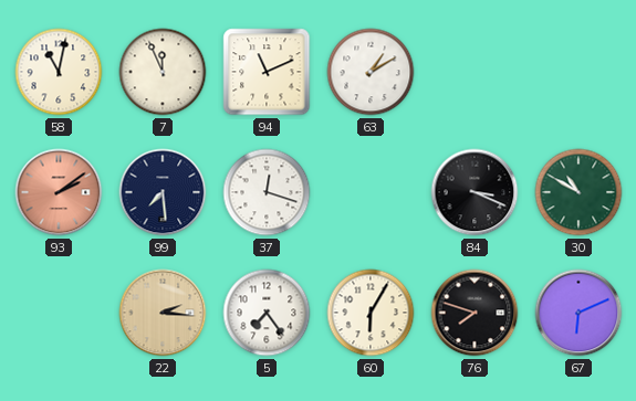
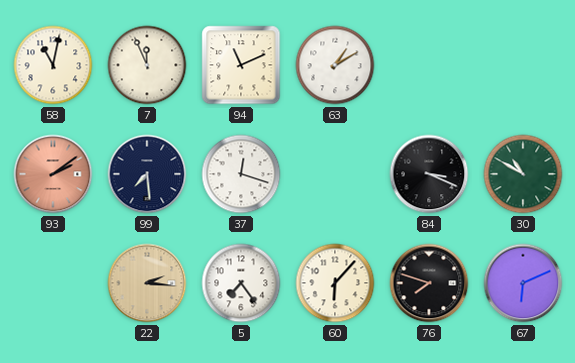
60: 6:05 -> 6:07
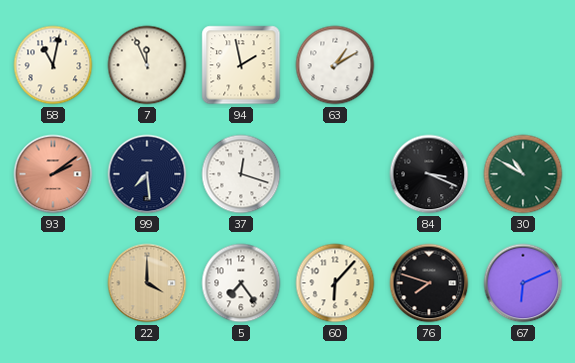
94: 11:11 -> 1:58
22: 2:16 -> 4:00
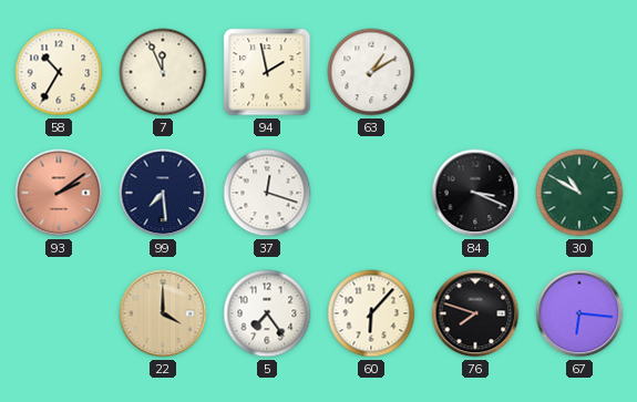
58: 11:02 -> 10:35
67: 6:11 -> 6:16
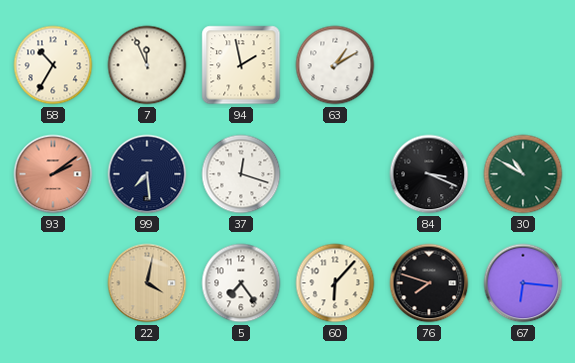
22: 4:00 -> 4:02
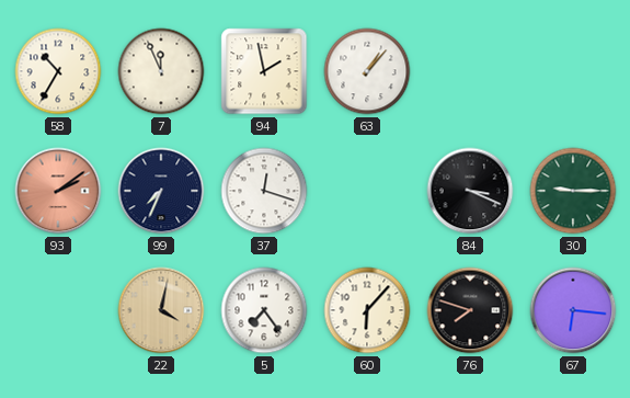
63: 1:10 -> 1:07
99: 7:29 -> 7:34
30: 10:50 -> 9:15
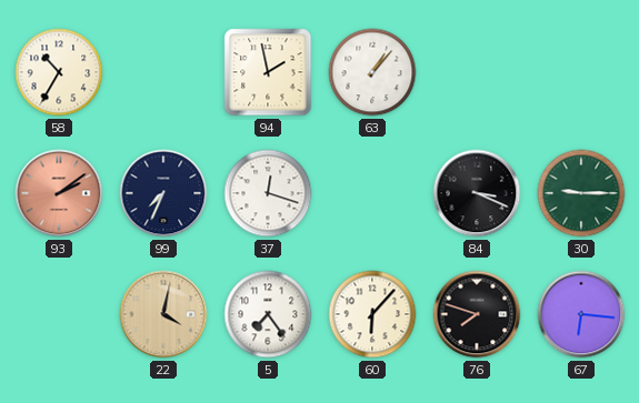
7: 11:56 -> none
